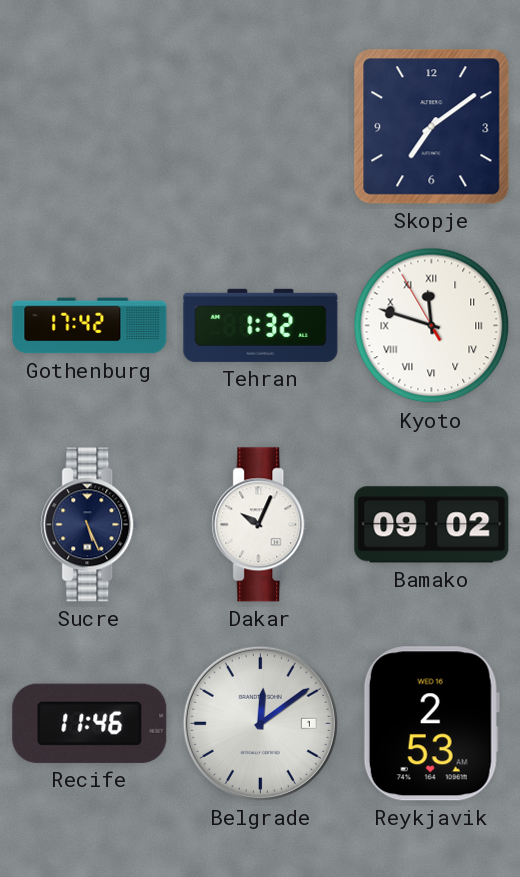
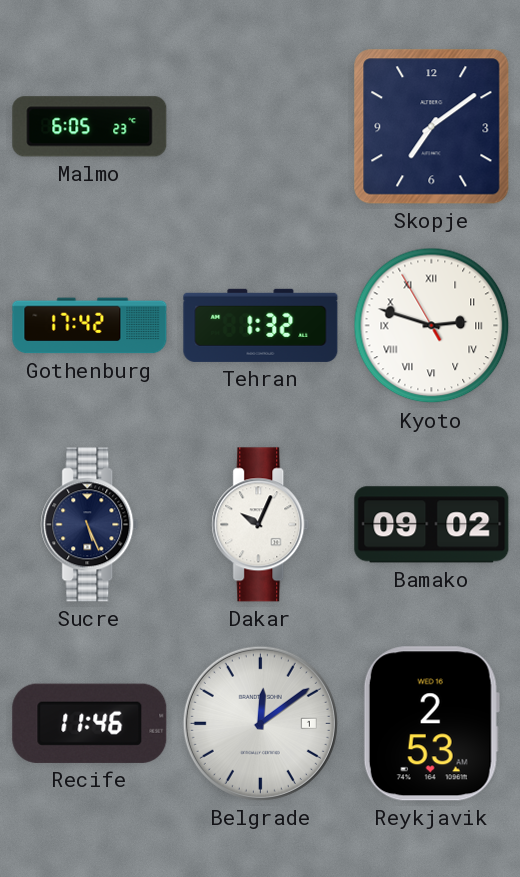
Malmo: none -> 6:05
Kyoto: 11:47 -> 2:47
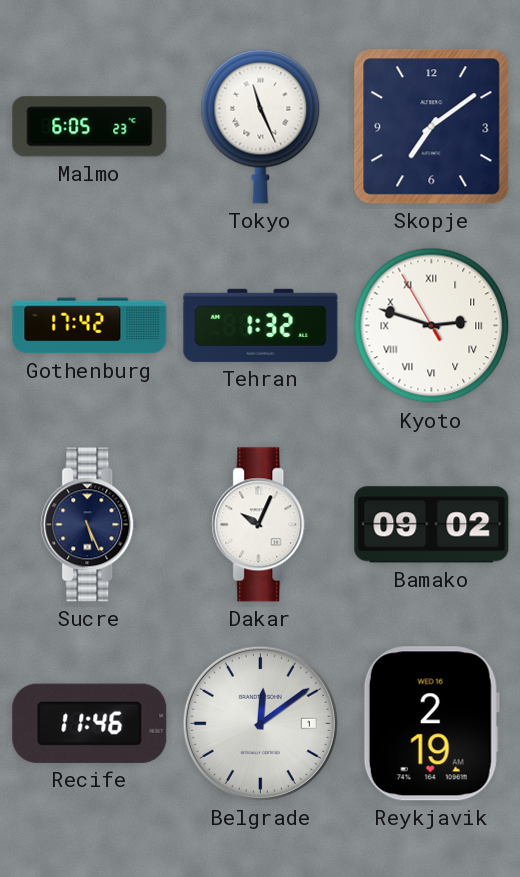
Tokyo: none -> 11:26
Reykjavik: 2:53 -> 2:19
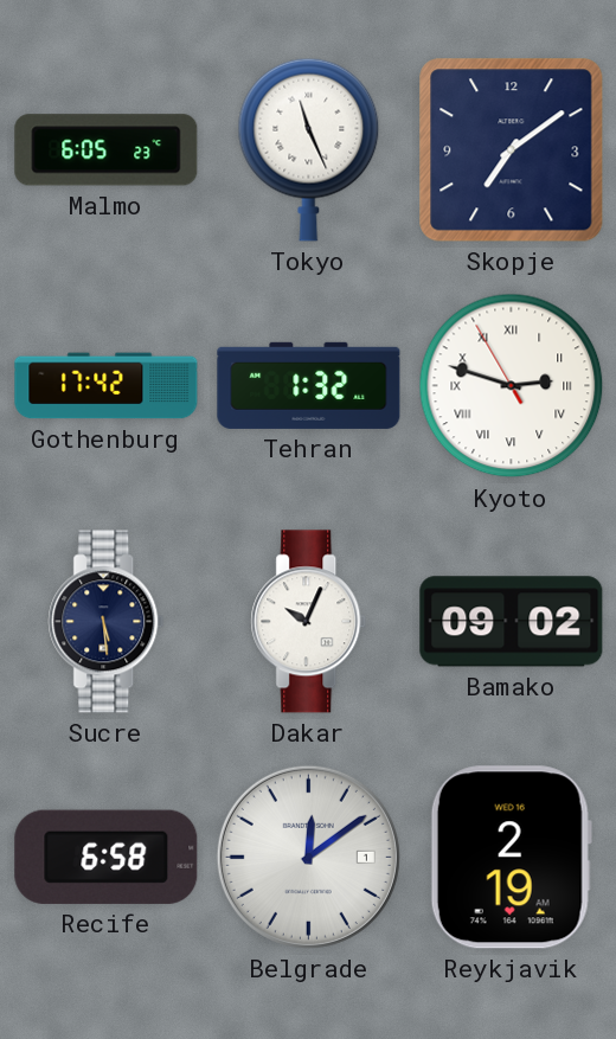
Sucre: 5:26 -> 5:29
Recife: 11:46 -> 6:58
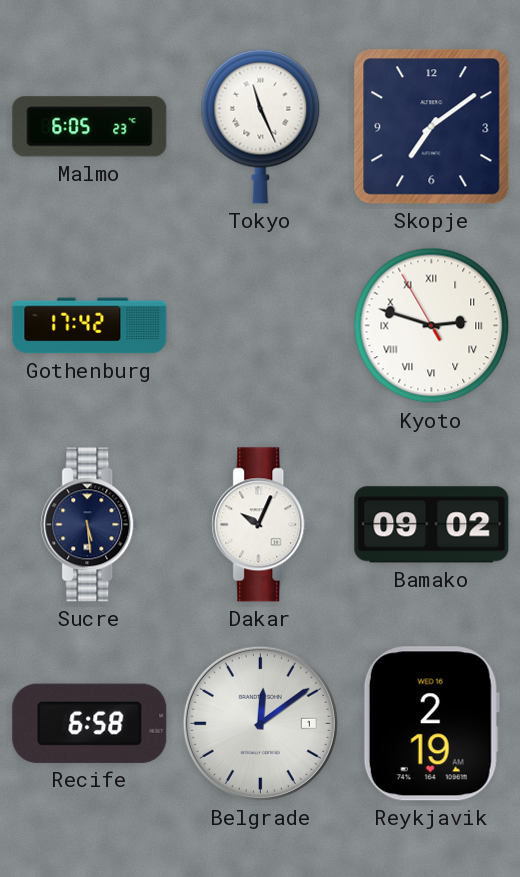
Tehran: 1:32 -> none
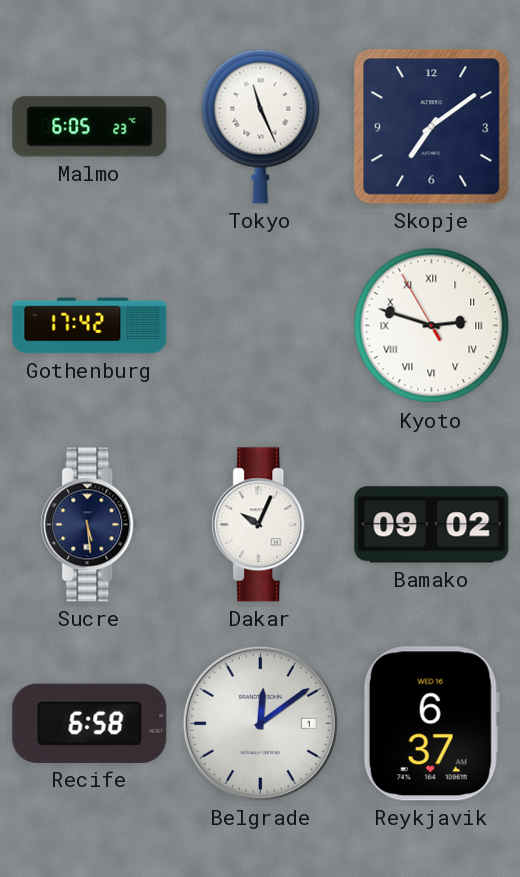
Reykjavik: 2:19 -> 6:37
